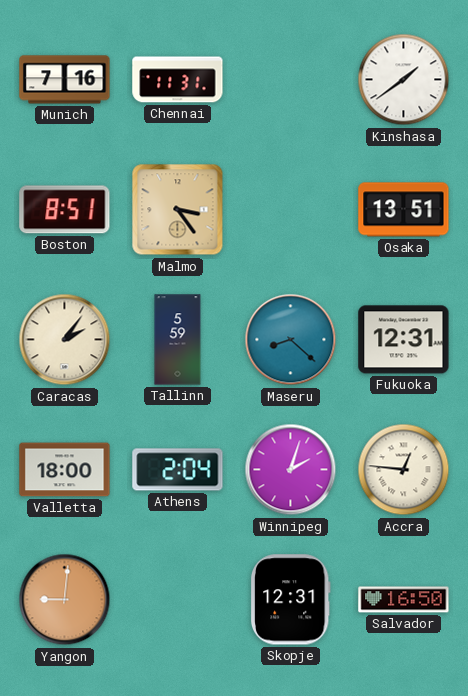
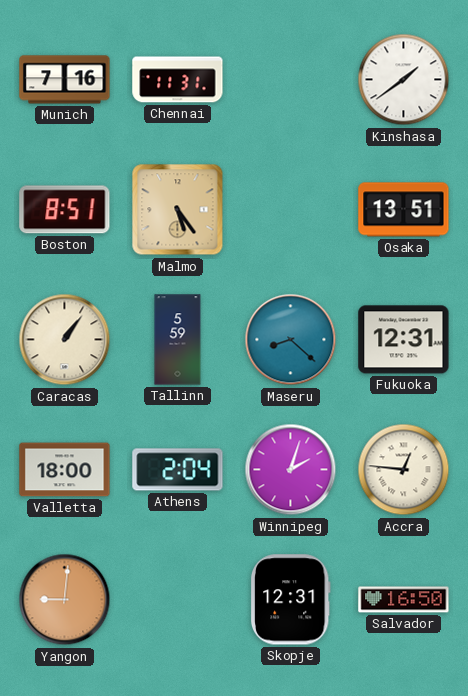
Malmo: 3:24 -> 5:24
Caracas: 2:06 -> 1:06
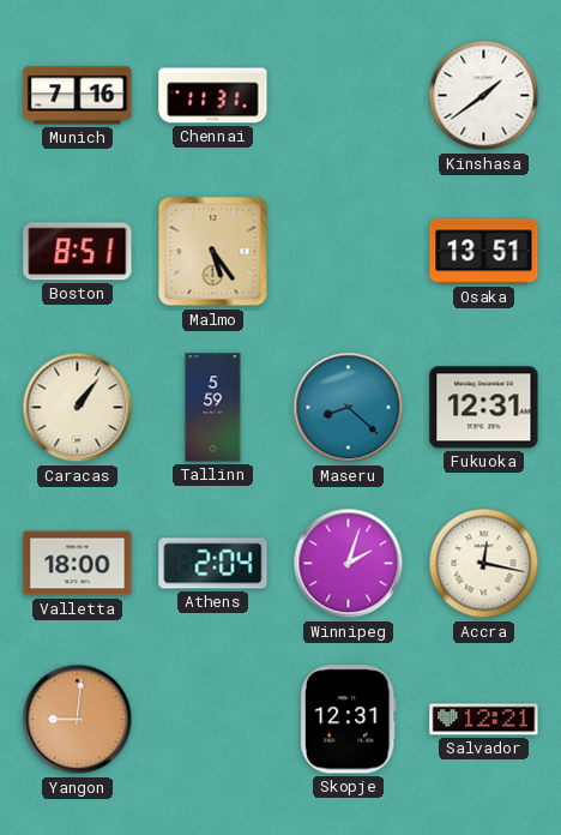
Accra: 12:46 -> 12:17
Salvador: 16:50 -> 12:21
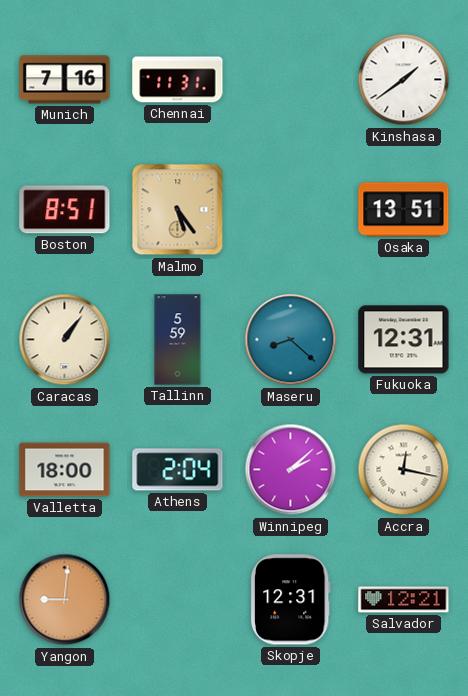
Winnipeg: 2:03 -> 2:08
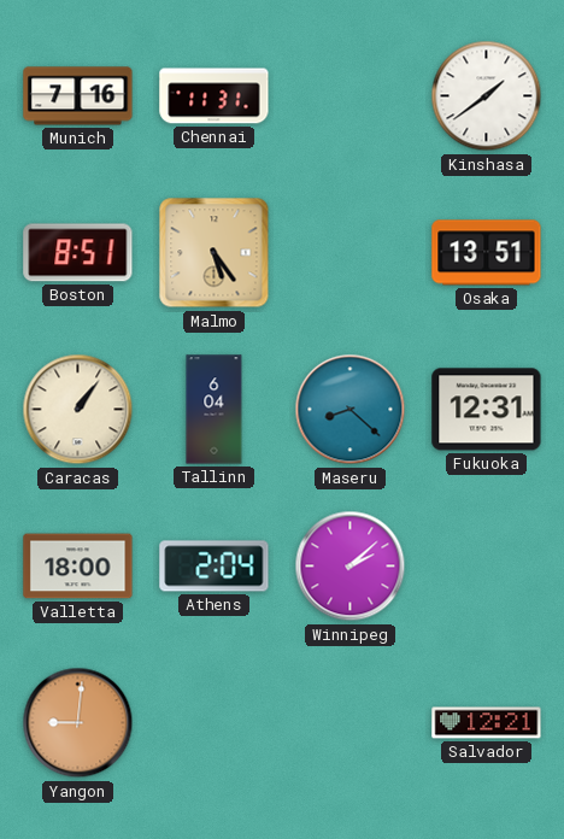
Tallinn: 5:59 -> 6:04
Accra: 12:17 -> none
Skopje: 12:31 -> none
